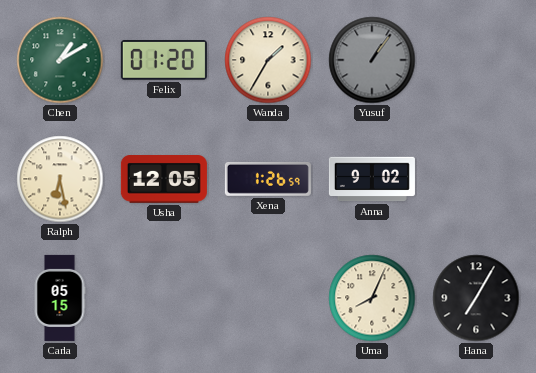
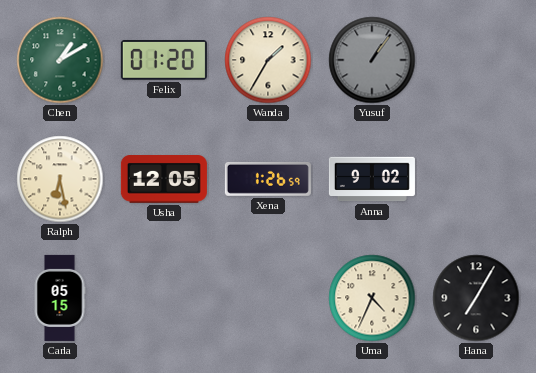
Uma: 8:04 -> 4:34
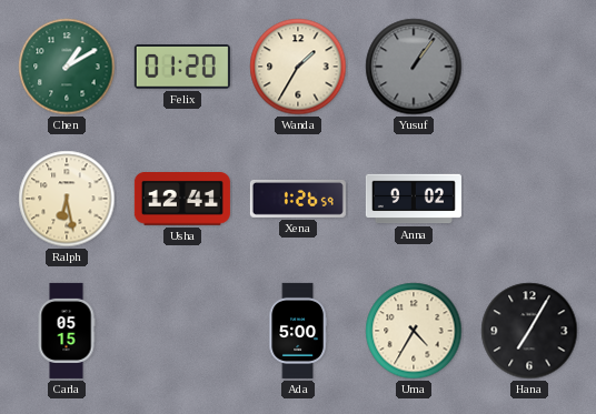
Usha: 12:05 -> 12:41
Ada: none -> 5:00
Uma: 4:34 -> 4:35
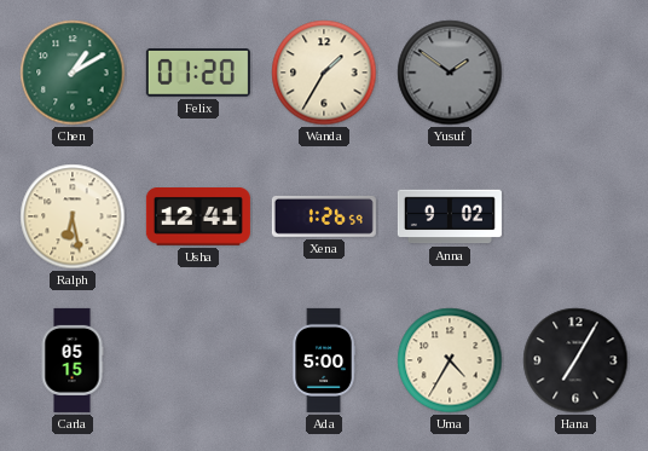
Yusuf: 1:06 -> 1:51
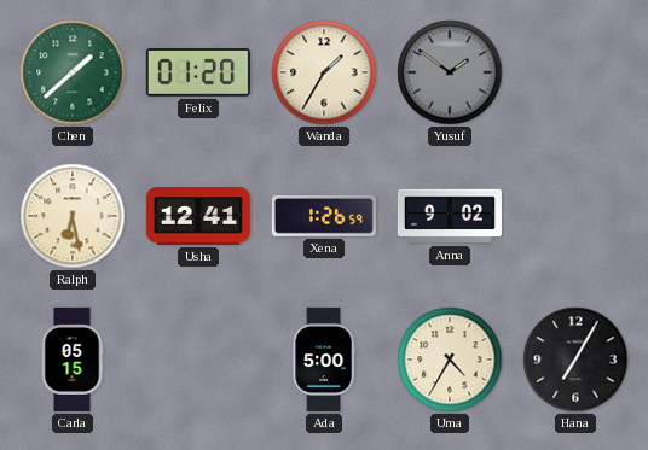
Chen: 1:10 -> 1:38
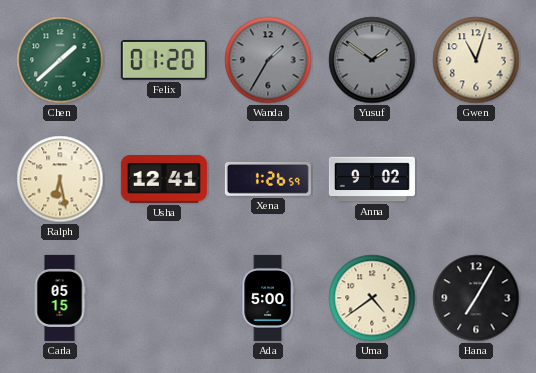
Wanda dial: cream -> grey
Gwen: none -> 11:03
Uma: 4:35 -> 4:39
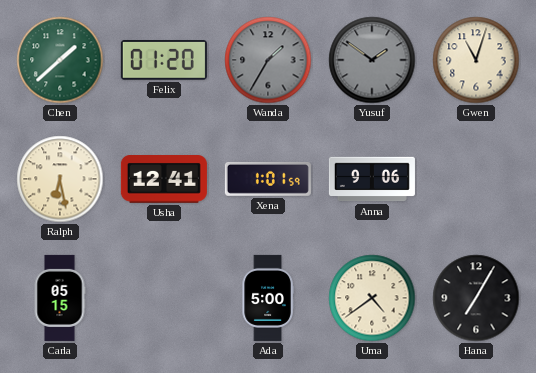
Xena: 1:26 -> 1:01
Anna: 9:02 -> 9:06
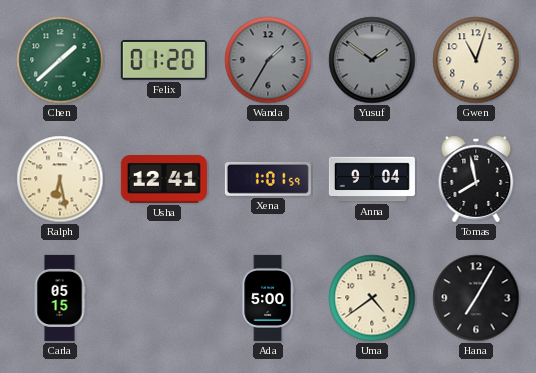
Anna: 9:06 -> 9:04
Tomas: none -> 7:58
